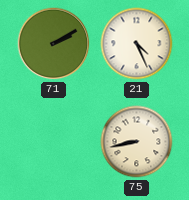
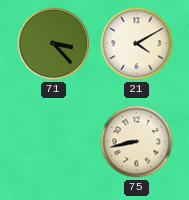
71: 2:10 -> 3:23
21: 4:26 -> 4:10
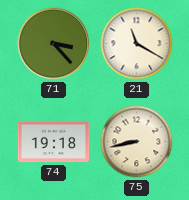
21: 4:10 -> 11:20
74: none -> 19:18
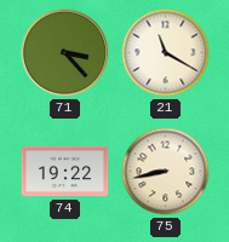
74: 19:18 -> 19:22
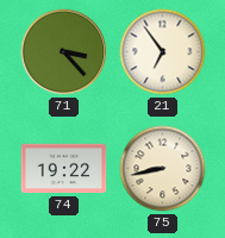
21: 11:20 -> 6:54
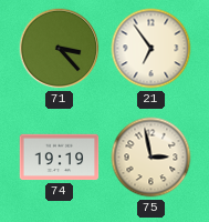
74: 19:22 -> 19:19
75: 8:43 -> 2:58
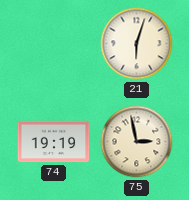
71: 3:23 -> none
21: 6:54 -> 6:03
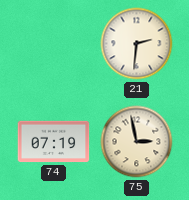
21: 6:03 -> 2:31
74: 19:19 -> 07:19
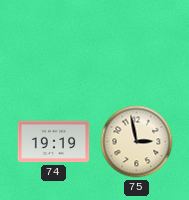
21: 2:31 -> none
74: 07:19 -> 19:19
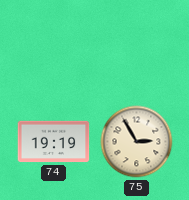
75: 2:58 -> 2:55
